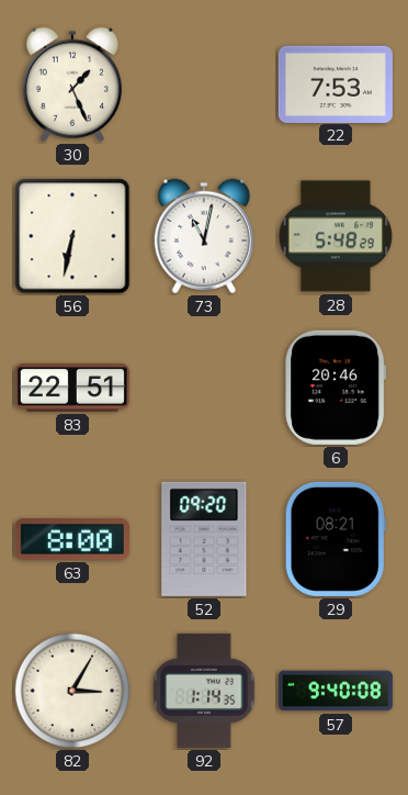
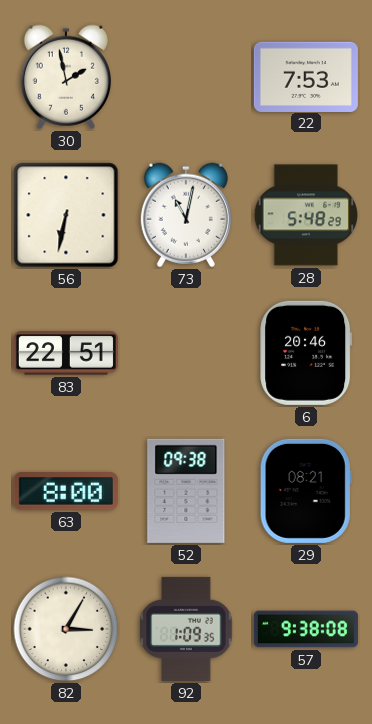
30: 1:26 -> 1:58
52: 09:20 -> 09:38
92: 1:14 -> 1:09
57: 9:40 -> 9:38
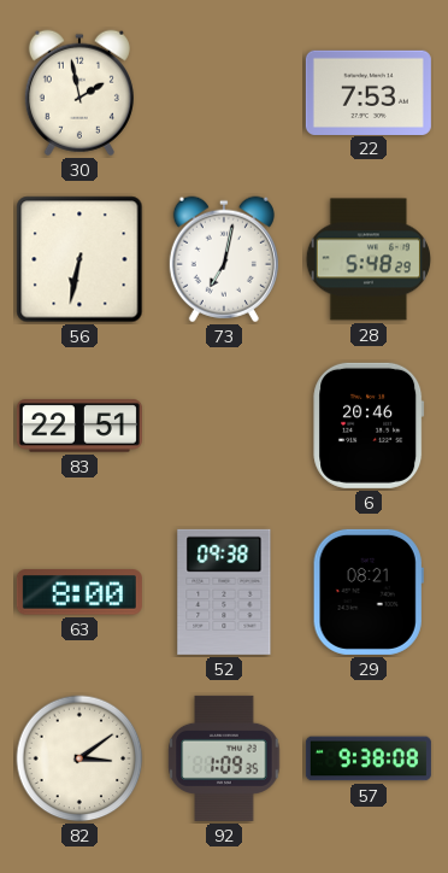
73: 11:02 -> 7:02
82: 3:05 -> 3:09
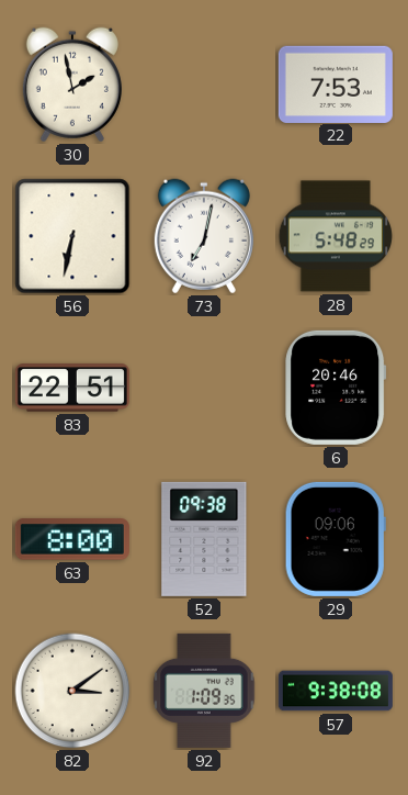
29: 08:21 -> 09:06
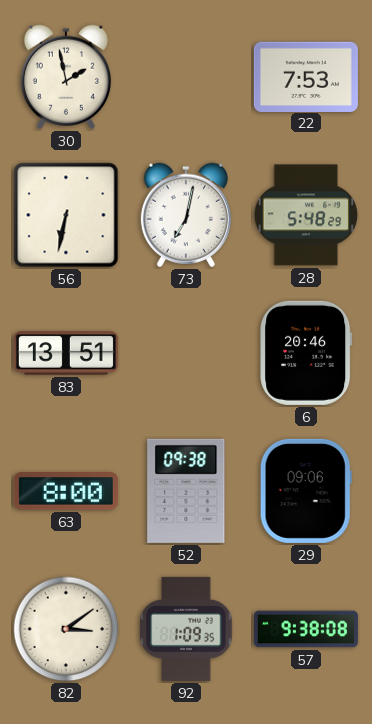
83: 22:51 -> 13:51
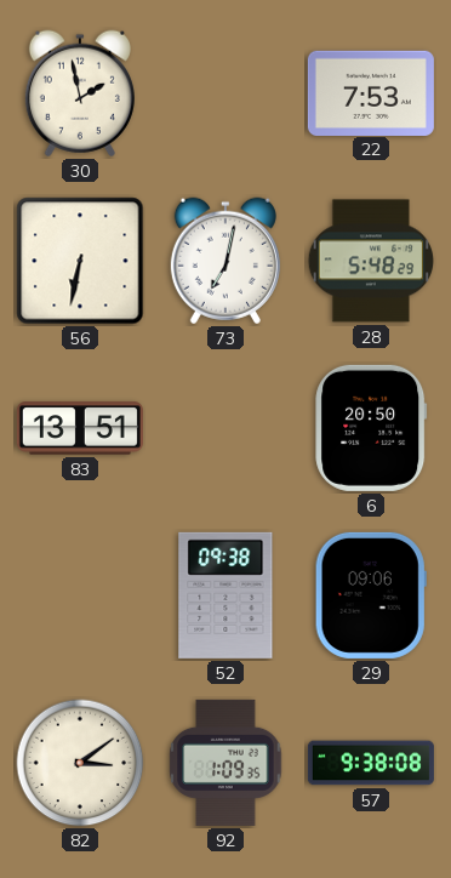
6: 20:46 -> 20:50
63: 8:00 -> none
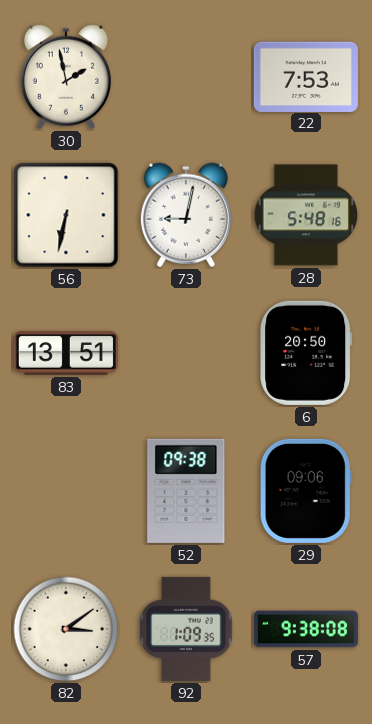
73: 7:02 -> 9:02
28: 5:48:29 -> 5:48:16
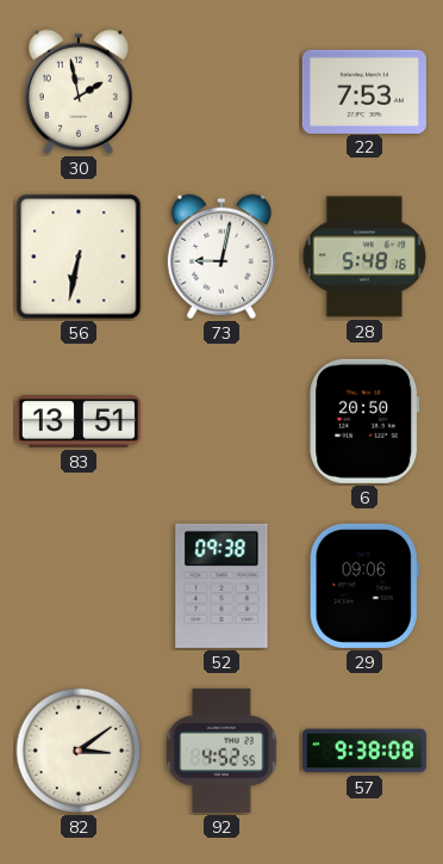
92: 1:09 -> 4:52
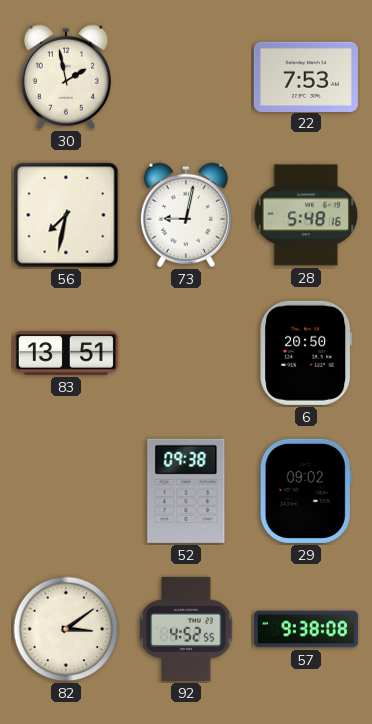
56: 6:32 -> 7:32
29: 09:06 -> 09:02
